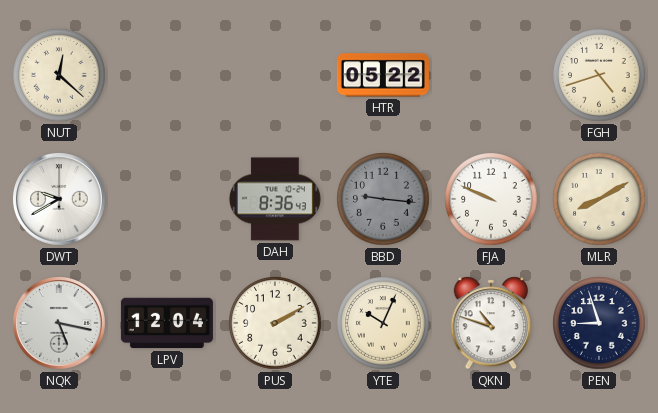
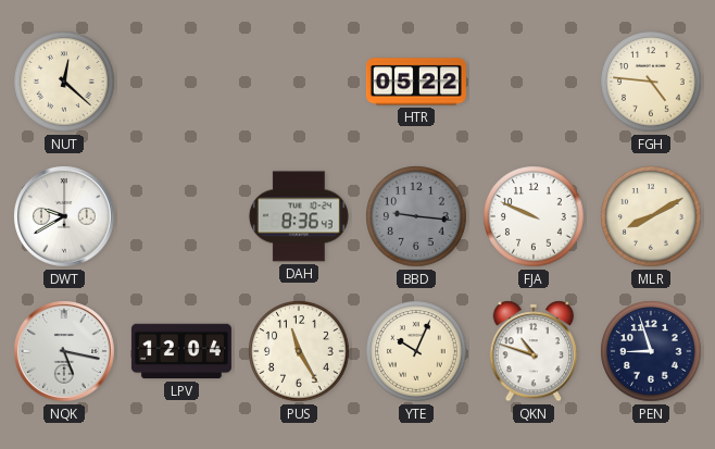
FGH: 4:42 -> 4:46
PUS: 2:10 -> 11:25
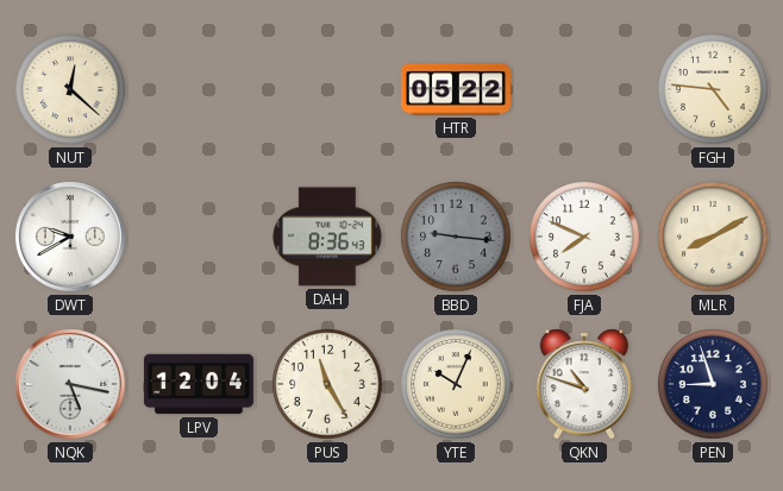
FJA: 9:49 -> 7:49
